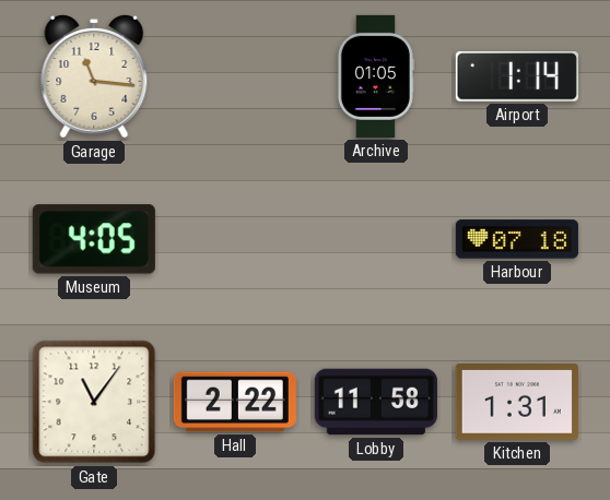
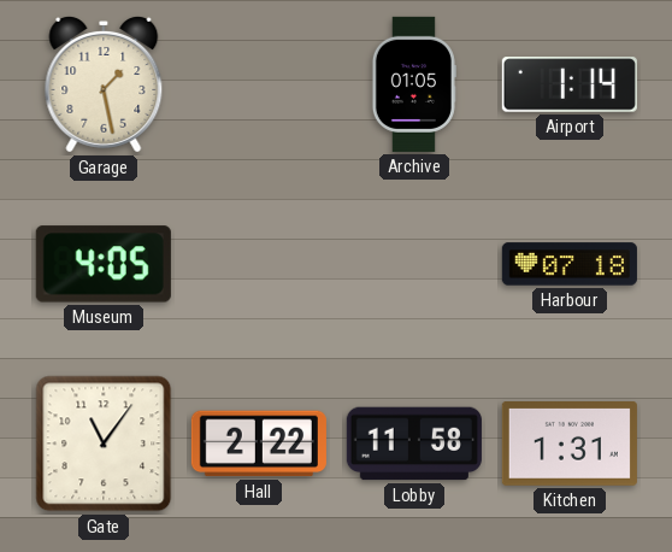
Garage: 11:16 -> 1:28
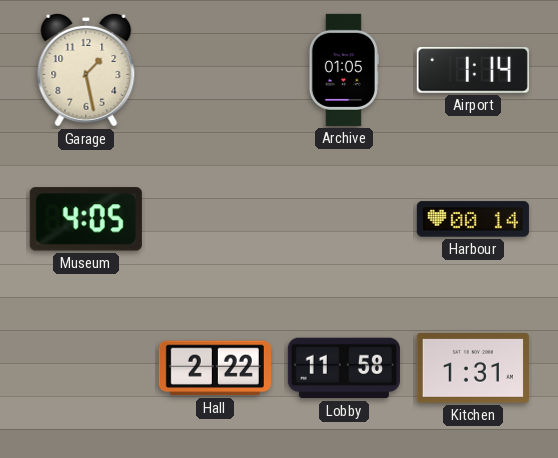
Harbour: 07:18 -> 00:14
Gate: 11:06 -> none
